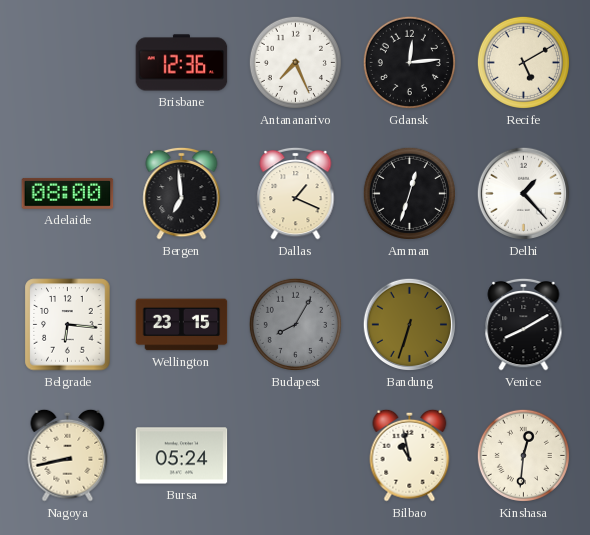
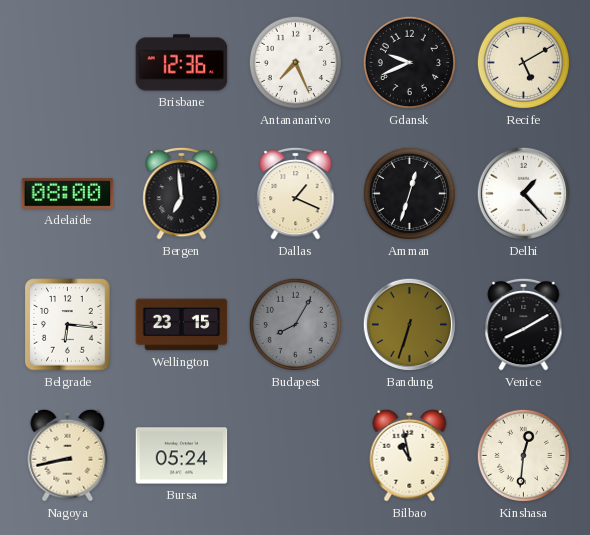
Gdansk: 12:14 -> 9:41
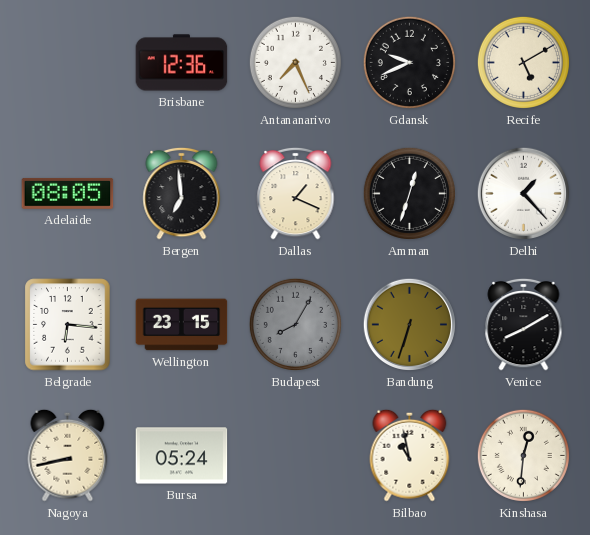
Adelaide: 08:00 -> 08:05
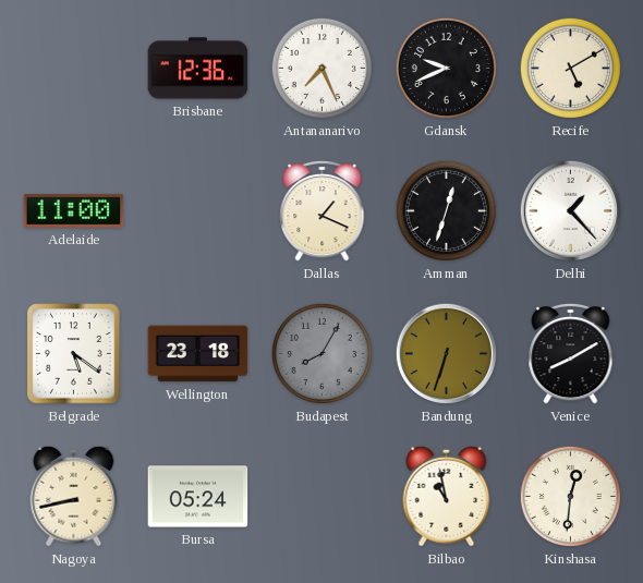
Adelaide: 08:05 -> 11:00
Bergen: 6:59 -> none
Belgrade: 6:16 -> 5:21
Wellington: 23:15 -> 23:18
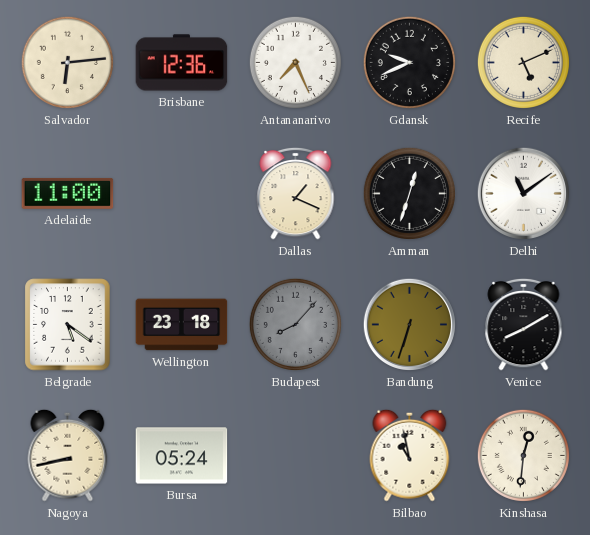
Salvador: none -> 6:14
Recife: 5:10 -> 5:11
Delhi: 1:23 -> 11:09
Budapest: 8:05 -> 8:07
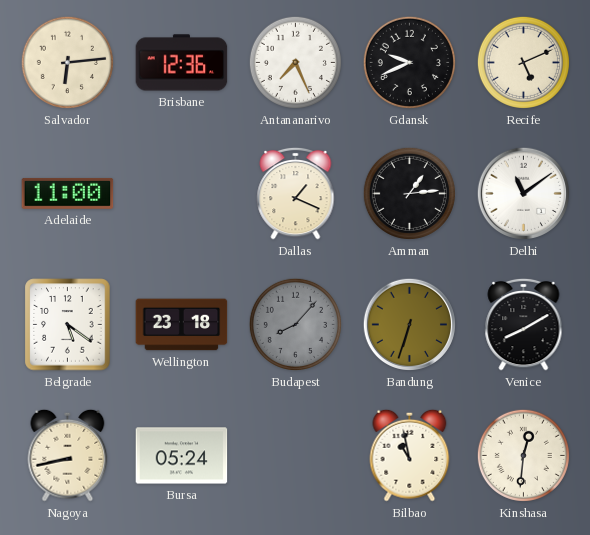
Amman: 12:33 -> 1:14
